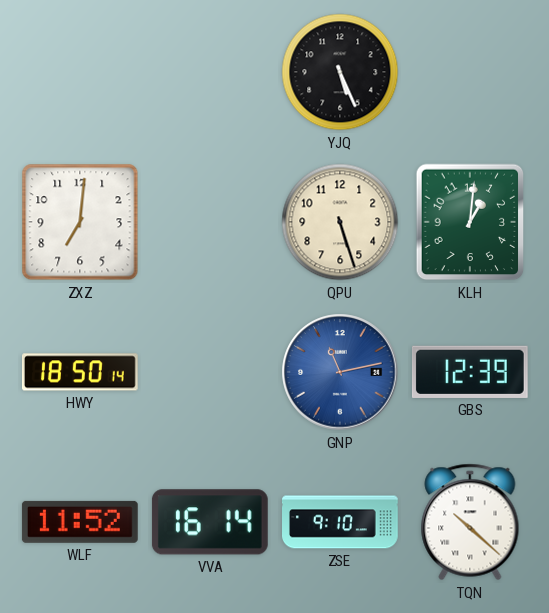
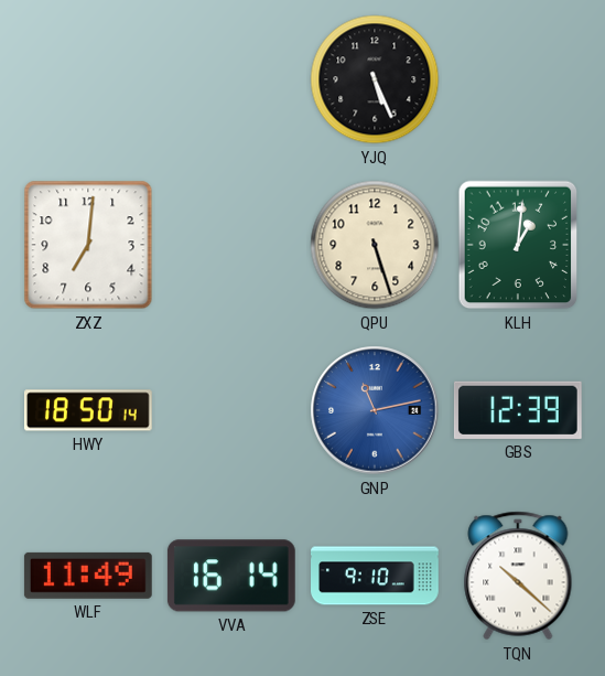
WLF: 11:52 -> 11:49
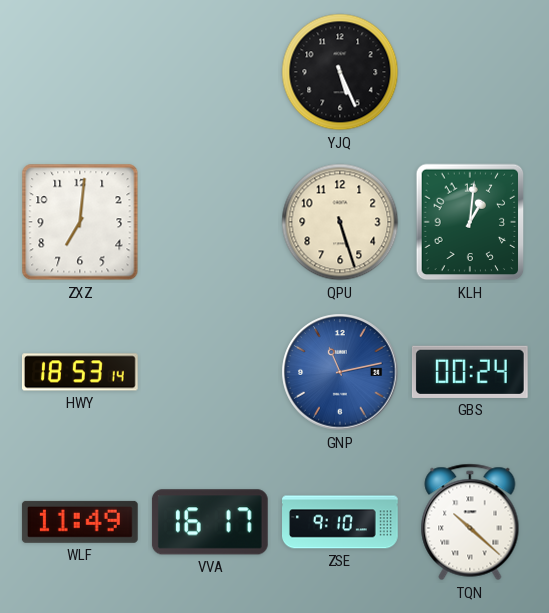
HWY: 18:50 -> 18:53
GBS: 12:39 -> 00:24
VVA: 16:14 -> 16:17
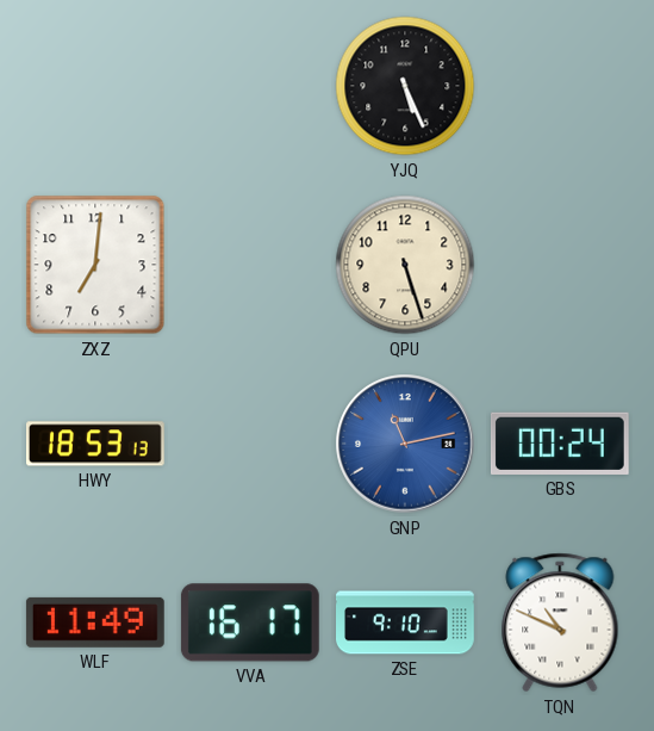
KLH: 1:01 -> none
HWY: 18:53:14 -> 18:53:13
TQN: 10:22 -> 10:49
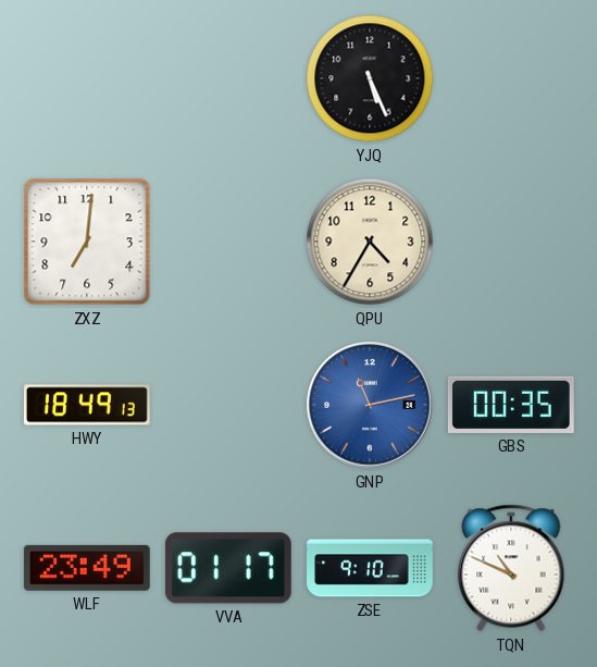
QPU: 5:27 -> 4:35
HWY: 18:53 -> 18:49
GBS: 00:24 -> 00:35
WLF: 11:49 -> 23:49
VVA: 16:17 -> 01:17
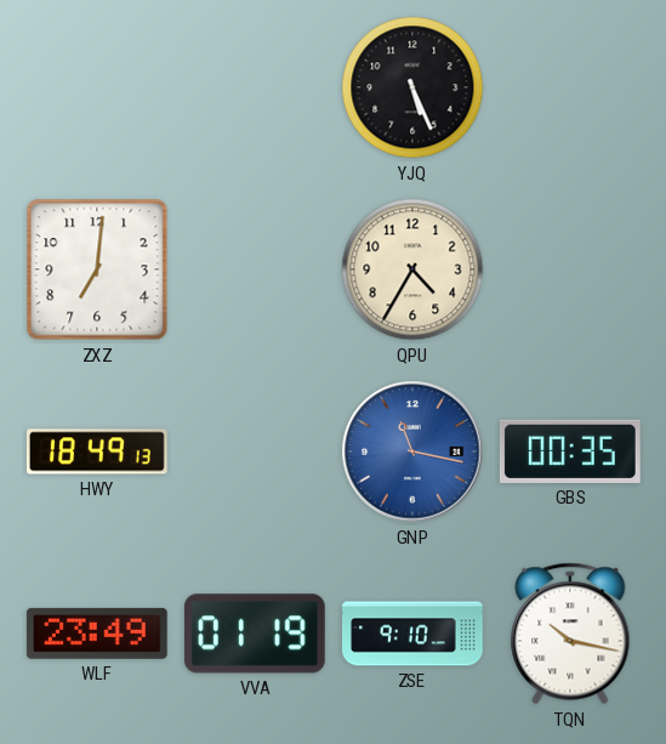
GNP: 11:13 -> 11:17
VVA: 01:17 -> 01:19
TQN: 10:49 -> 10:17
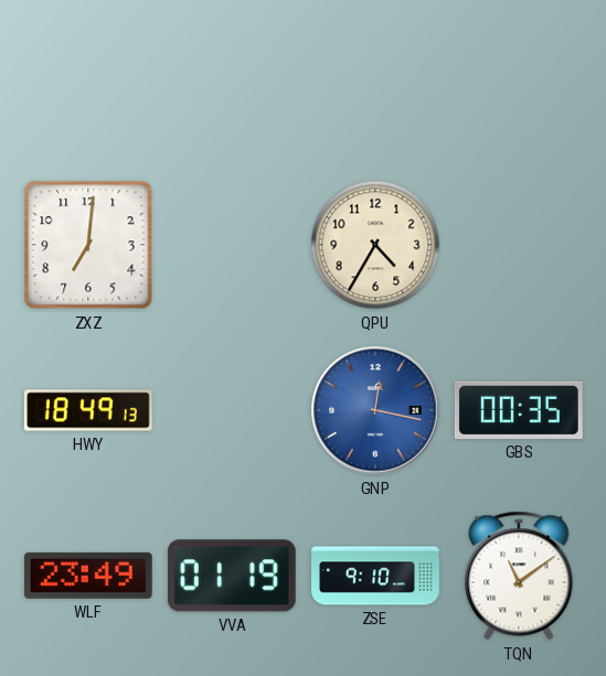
YJQ: 5:26 -> none
GNP: 11:17 -> 12:17
TQN: 10:17 -> 11:09
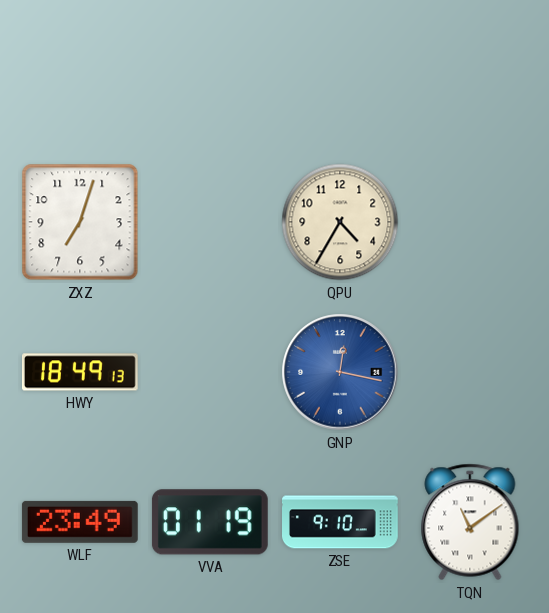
ZXZ: 7:01 -> 7:03
GBS: 00:35 -> none
